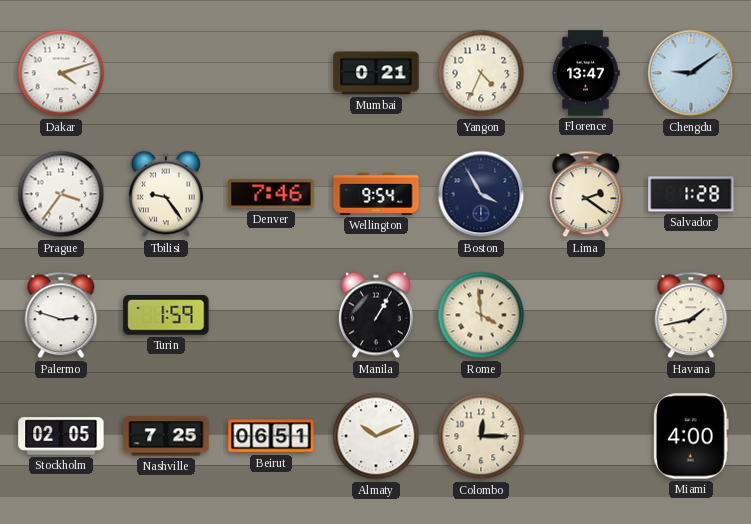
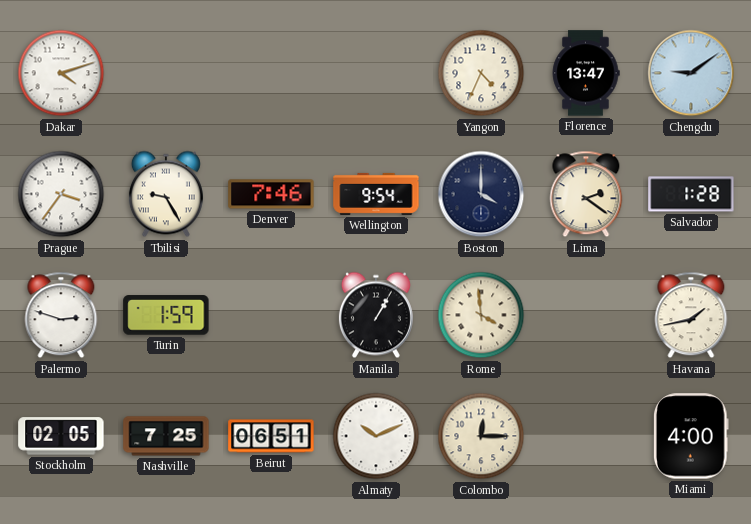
Mumbai: 0:21 -> none
Tbilisi: 9:24 -> 9:25
Boston: 3:55 -> 4:00
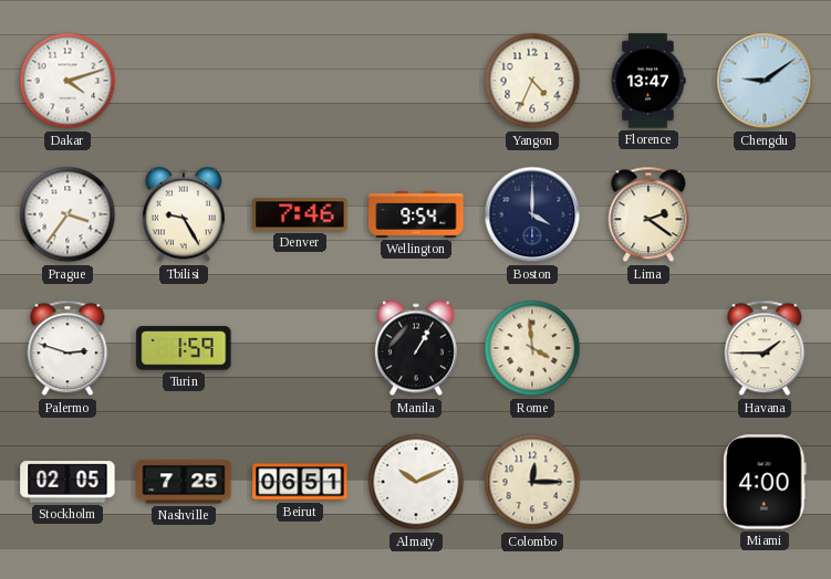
Salvador: 1:28 -> none
Havana: 1:43 -> 1:45
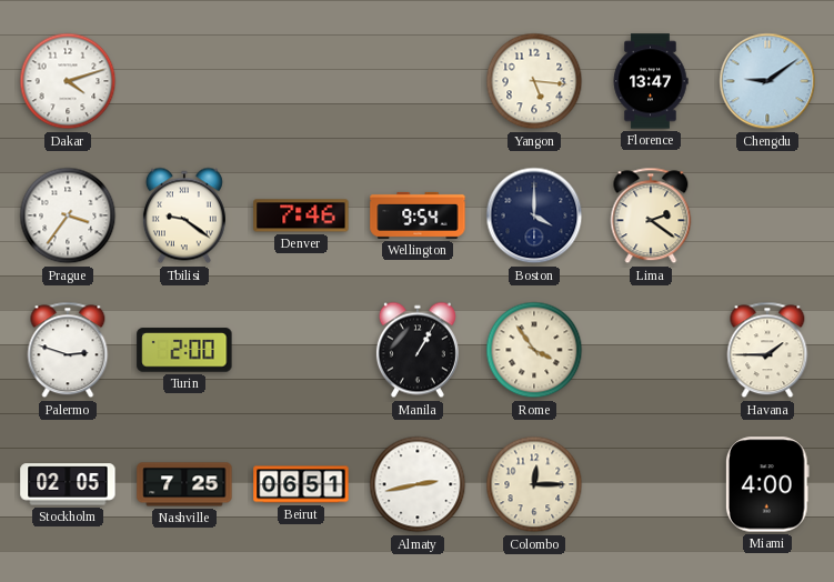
Yangon: 4:34 -> 5:16
Tbilisi: 9:25 -> 9:21
Turin: 1:59 -> 2:00
Rome: 3:59 -> 3:54
Almaty: 10:11 -> 2:43
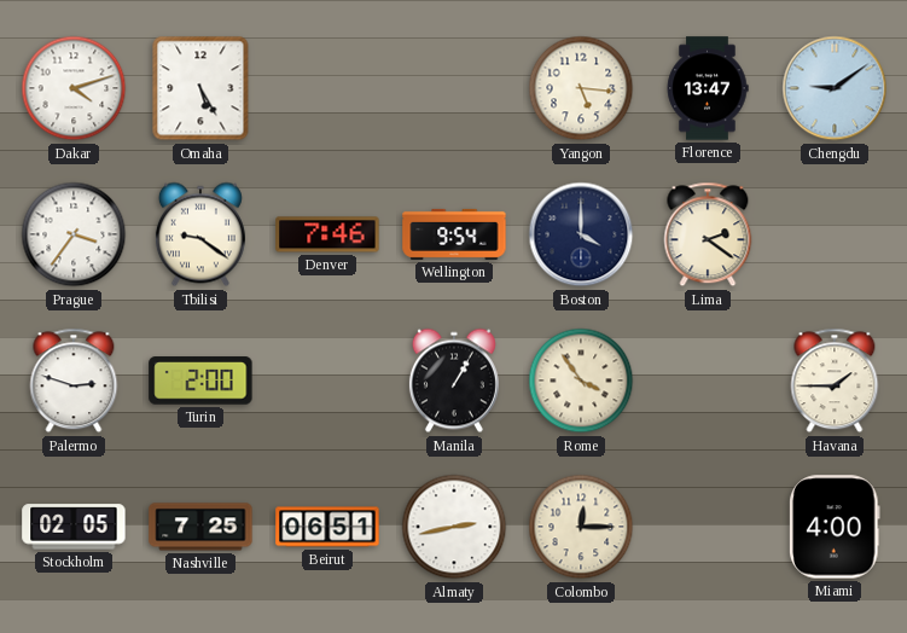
Omaha: none -> 5:25
